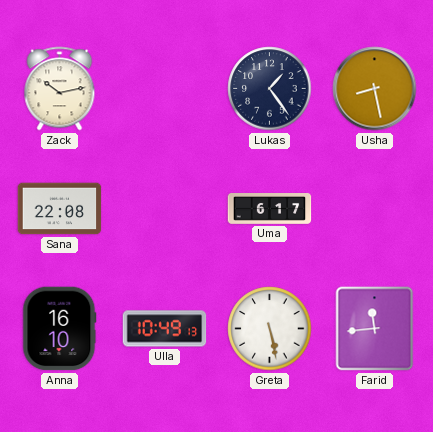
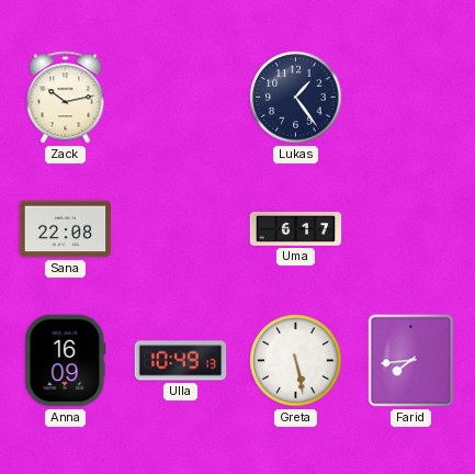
Usha: 8:28 -> none
Anna: 16:10 -> 16:09
Farid: 11:44 -> 7:44
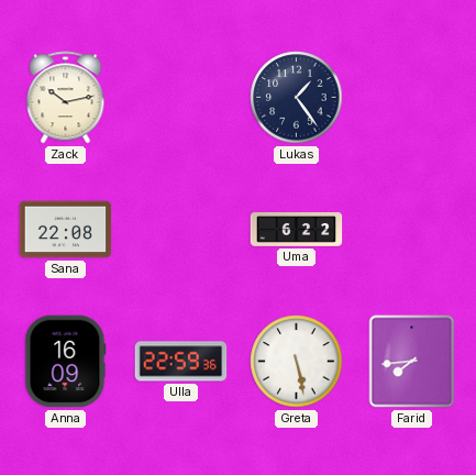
Uma: 6:17 -> 6:22
Ulla: 10:49 -> 22:59
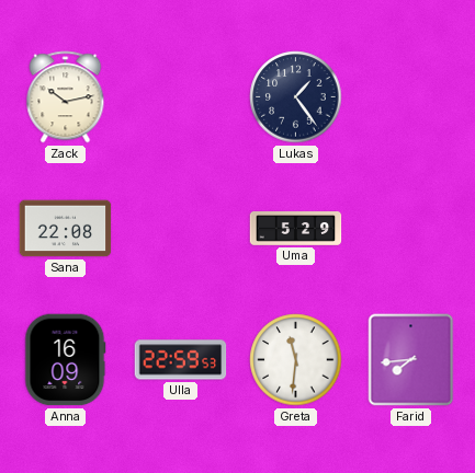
Uma: 6:22 -> 5:29
Ulla: 22:59:36 -> 22:59:53
Greta: 5:28 -> 11:31
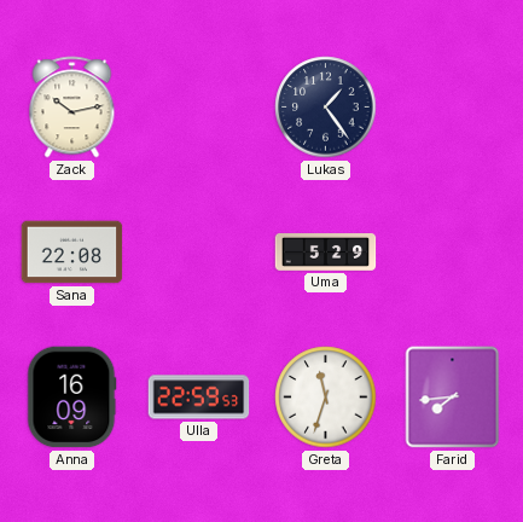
Greta: 11:31 -> 11:33
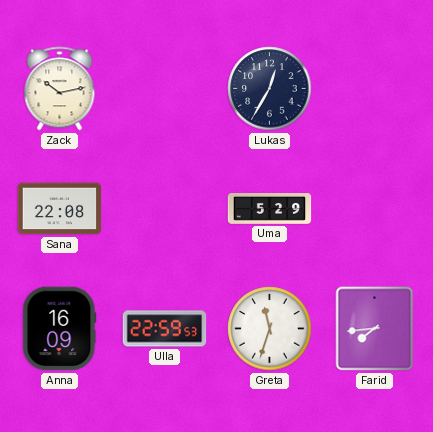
Lukas: 1:24 -> 12:35
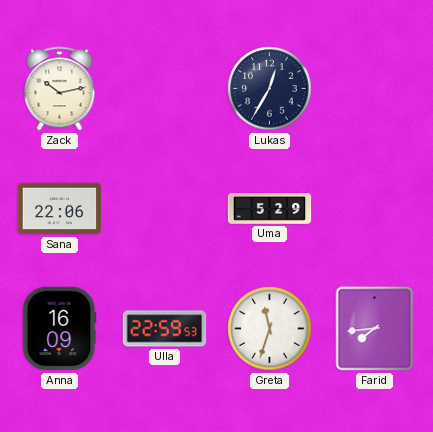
Sana: 22:08 -> 22:06
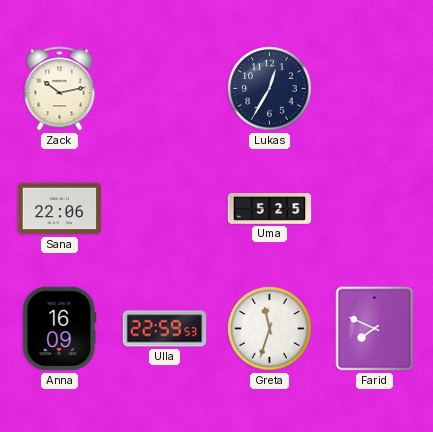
Uma: 5:29 -> 5:25
Farid: 7:44 -> 7:49
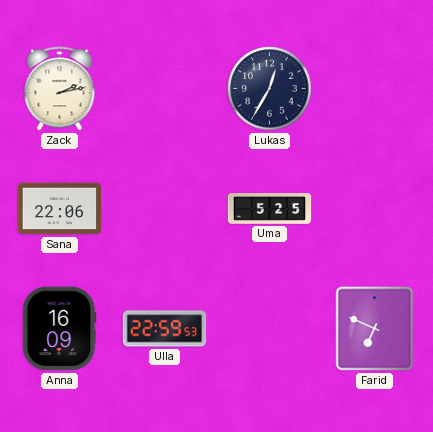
Zack: 10:13 -> 2:13
Greta: 11:33 -> none
Farid: 7:49 -> 6:49
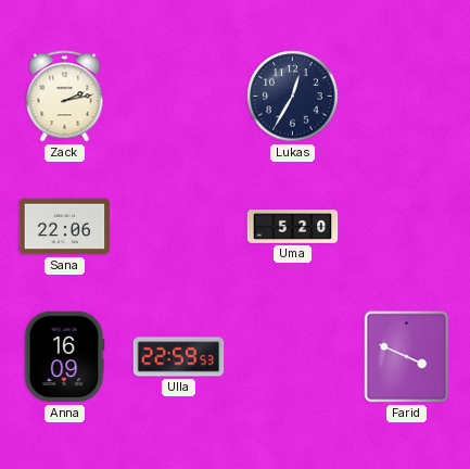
Uma: 5:25 -> 5:20
Farid: 6:49 -> 3:49
